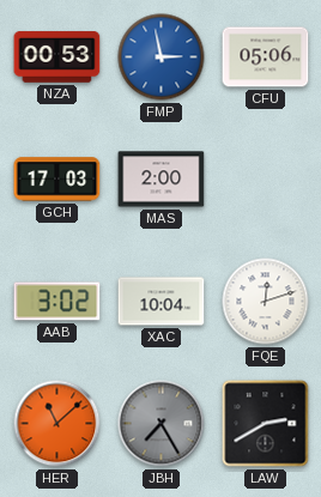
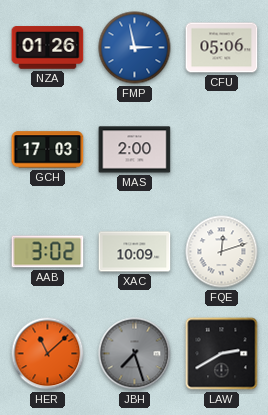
NZA: 00:53 -> 01:26
XAC: 10:04 -> 10:09
JBH: 7:25 -> 7:27
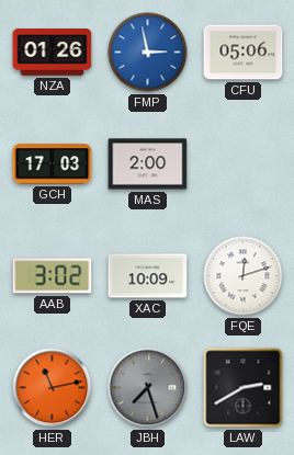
HER: 11:08 -> 11:13
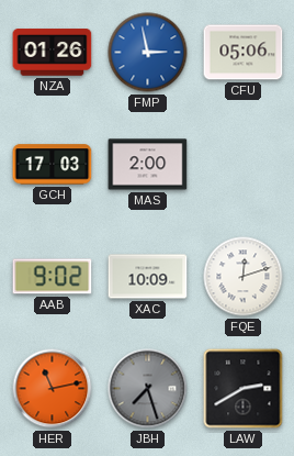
AAB: 3:02 -> 9:02
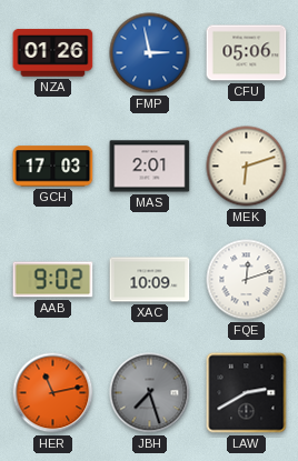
MAS: 2:00 -> 2:01
MEK: none -> 6:12
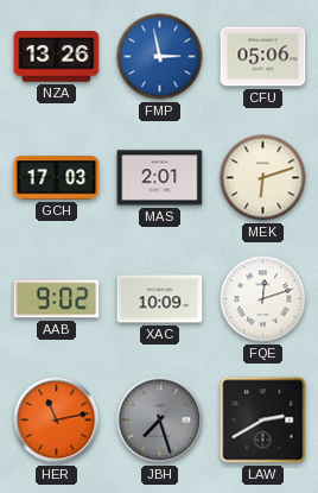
NZA: 01:26 -> 13:26
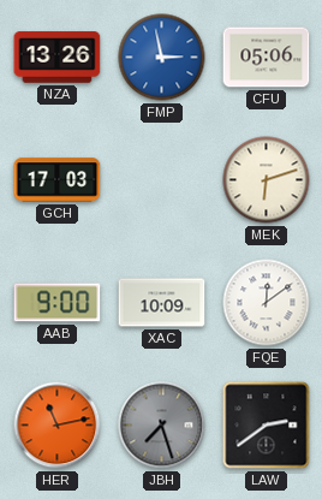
MAS: 2:01 -> none
AAB: 9:02 -> 9:00
FQE: 12:12 -> 12:09
LAW: 2:40 -> 2:39
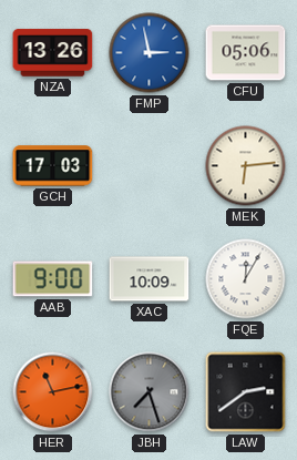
MEK: 6:12 -> 6:14
FQE: 12:09 -> 12:05
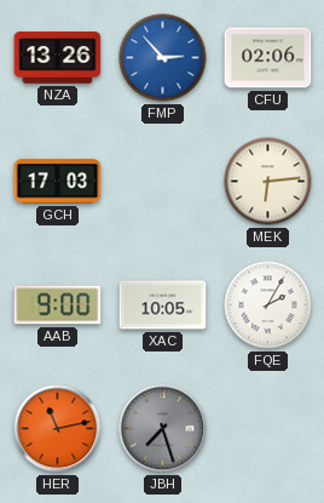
FMP: 2:58 -> 2:53
CFU: 05:06 -> 02:06
XAC: 10:09 -> 10:05
FQE: 12:05 -> 2:05
LAW: 2:39 -> none
